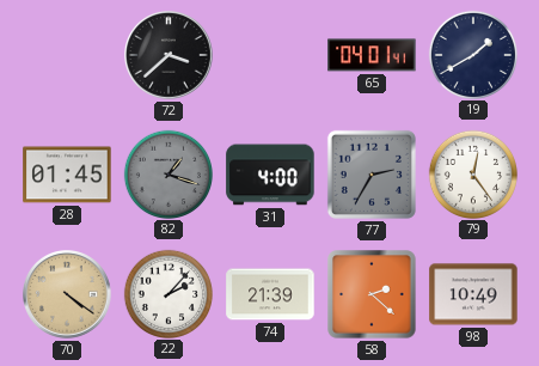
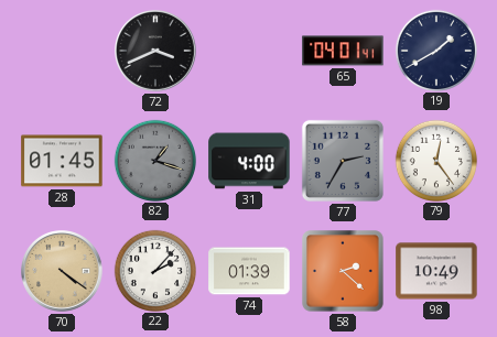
72: 3:38 -> 3:41
74: 21:39 -> 01:39
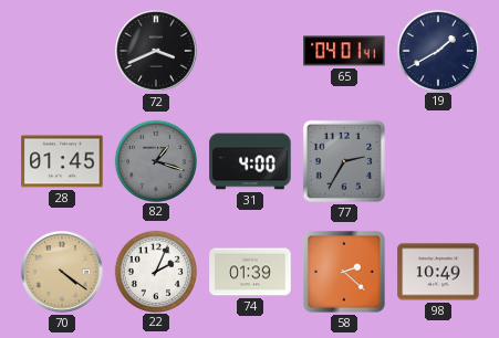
79: 12:24 -> none
22: 2:07 -> 2:04
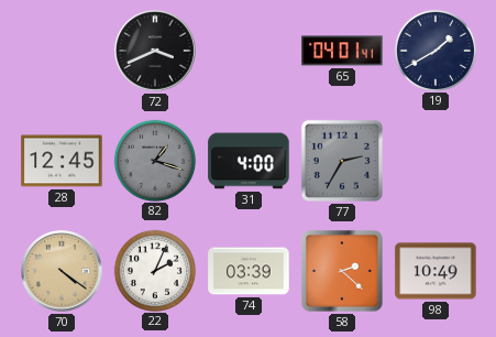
28: 01:45 -> 12:45
74: 01:39 -> 03:39
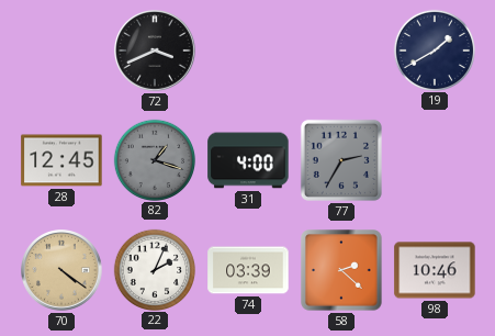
65: 04:01 -> none
98: 10:49 -> 10:46
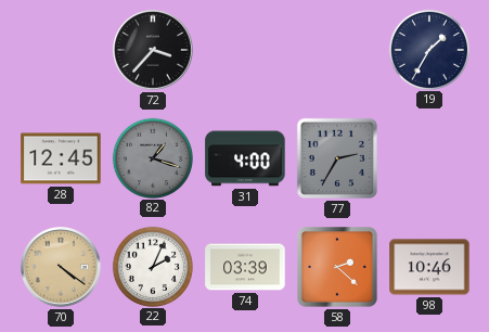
72: 3:41 -> 3:37
19: 1:40 -> 1:35
